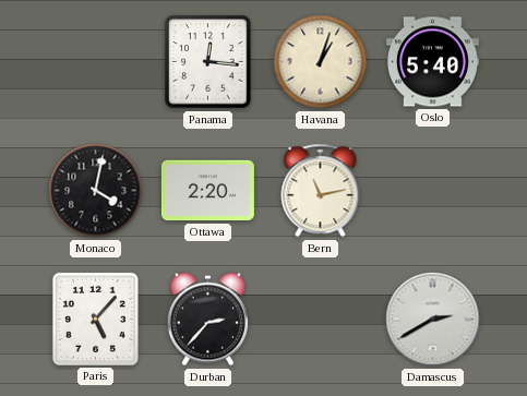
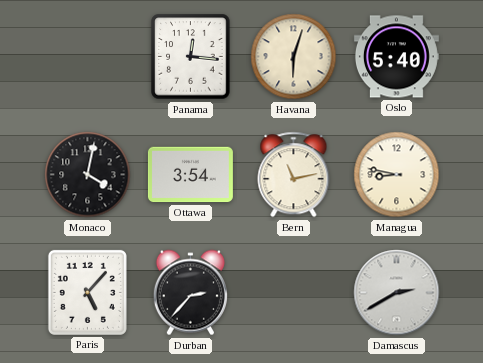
Havana: 1:03 -> 6:03
Ottawa: 2:20 -> 3:54
Managua: none -> 8:47
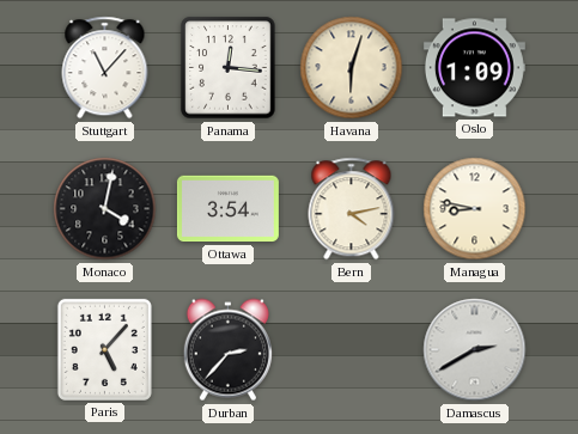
Stuttgart: none -> 11:07
Oslo: 5:40 -> 1:09
Bern: 11:13 -> 4:13
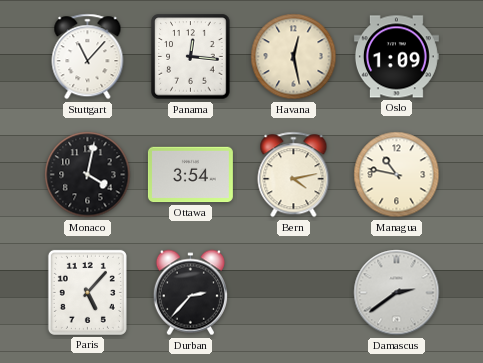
Havana: 6:03 -> 12:28
Managua: 8:47 -> 10:47
Damascus: 2:40 -> 2:39
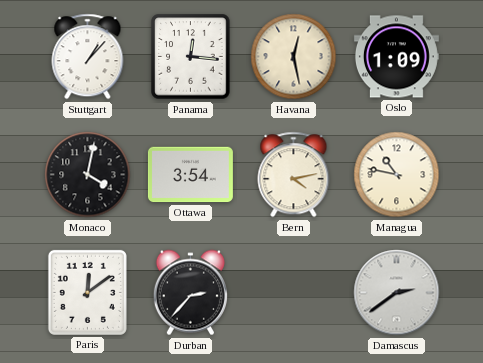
Stuttgart: 11:07 -> 1:07
Paris: 5:07 -> 12:09
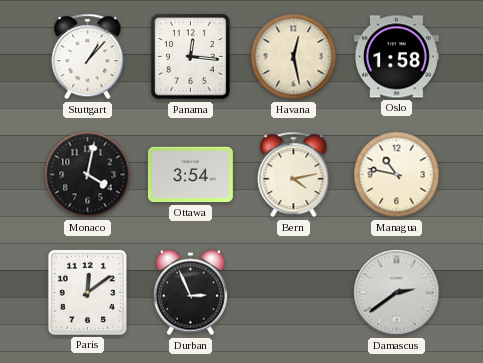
Oslo: 1:09 -> 1:58
Durban: 2:37 -> 2:56
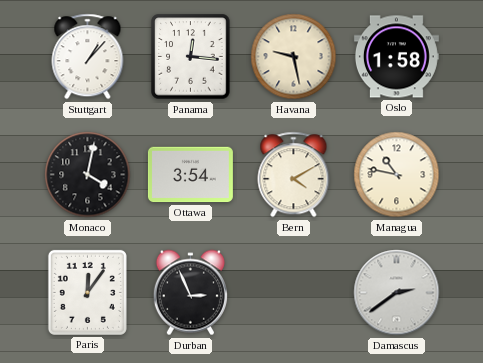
Havana: 12:28 -> 9:28
Bern: 4:13 -> 4:10
Paris: 12:09 -> 12:06
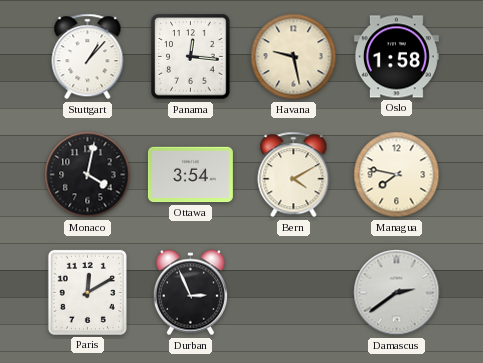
Managua: 10:47 -> 7:47
Paris: 12:06 -> 12:10
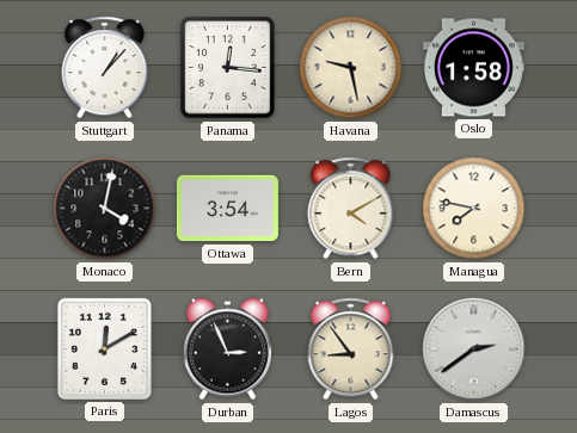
Lagos: none -> 8:54
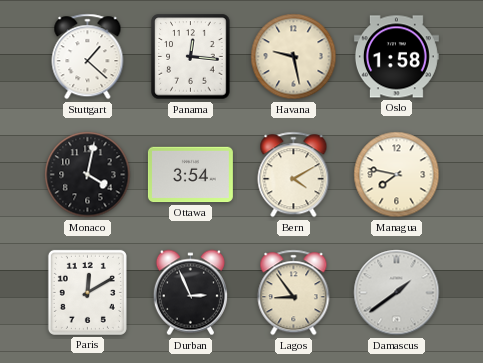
Stuttgart: 1:07 -> 1:22
Damascus: 2:39 -> 1:39
